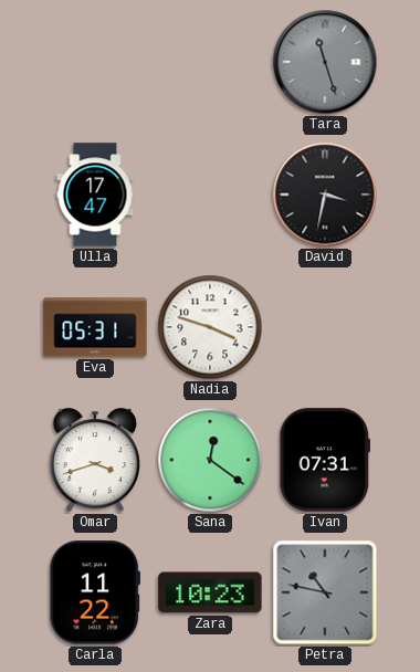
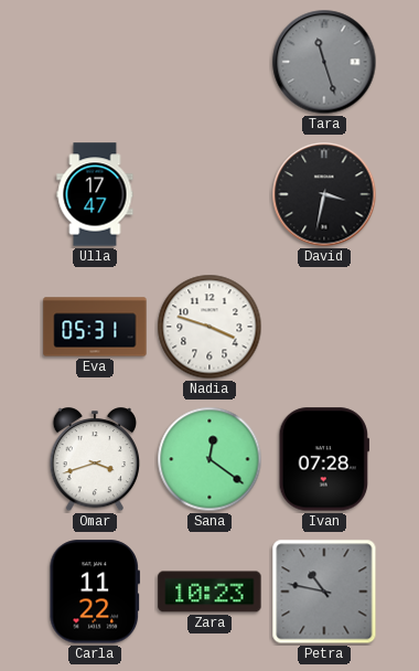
Ivan: 07:31 -> 07:28
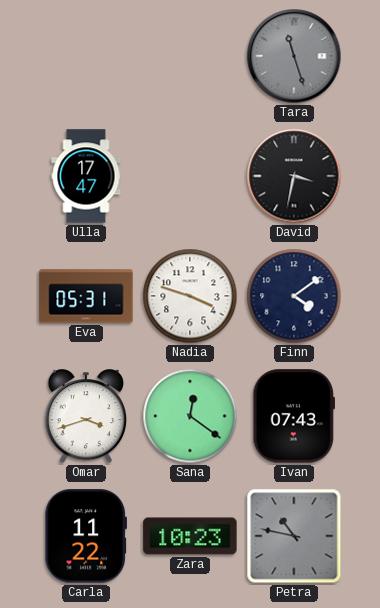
Finn: none -> 4:09
Ivan: 07:28 -> 07:43
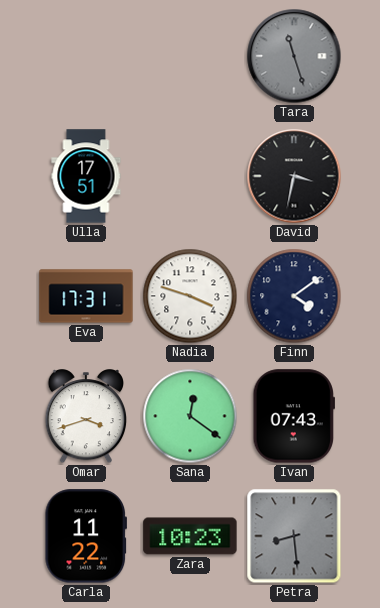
Ulla: 17:47 -> 17:51
Eva: 05:31 -> 17:31
Petra: 10:47 -> 8:29
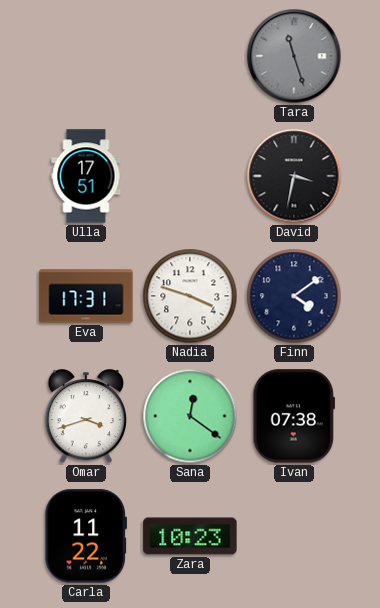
Ivan: 07:43 -> 07:38
Petra: 8:29 -> none
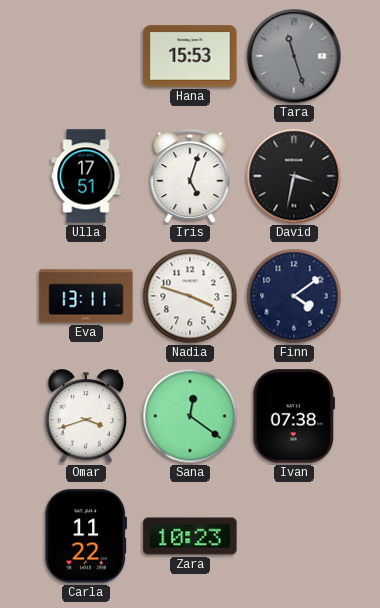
Hana: none -> 15:53
Iris: none -> 5:03
Eva: 17:31 -> 13:11
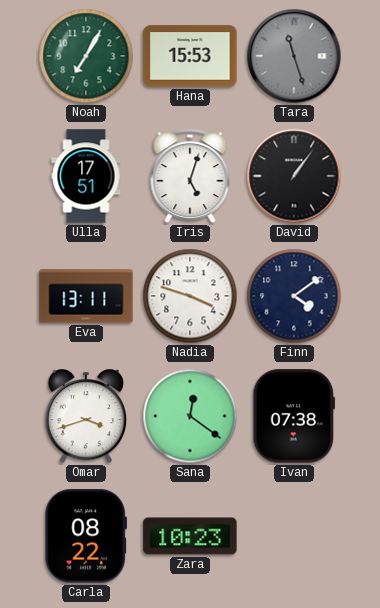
Noah: none -> 7:05
David: 3:32 -> 1:06
Carla: 11:22 -> 08:22
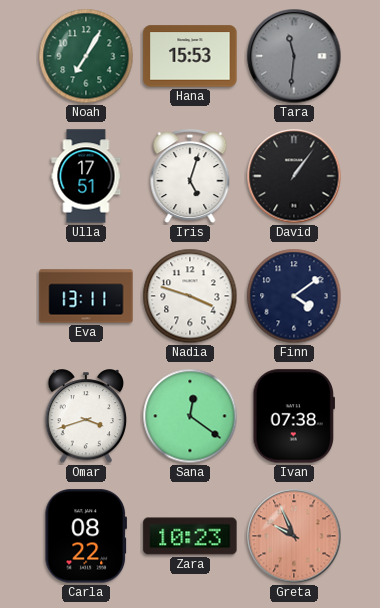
Tara: 11:27 -> 11:31
Greta: none -> 9:56
